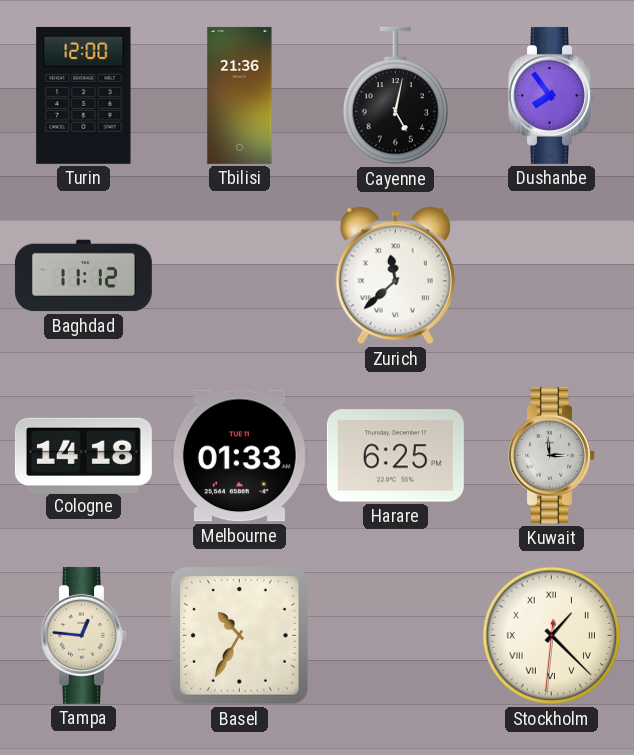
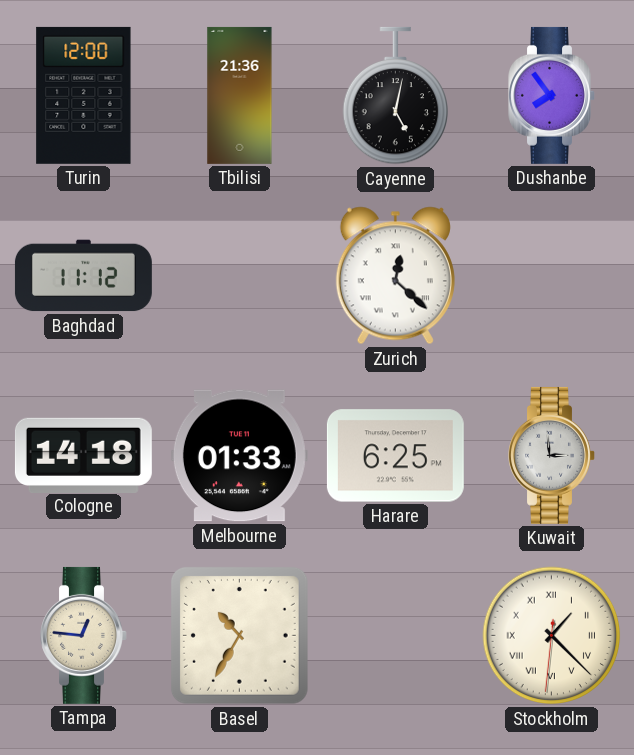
Zurich: 11:38 -> 12:22
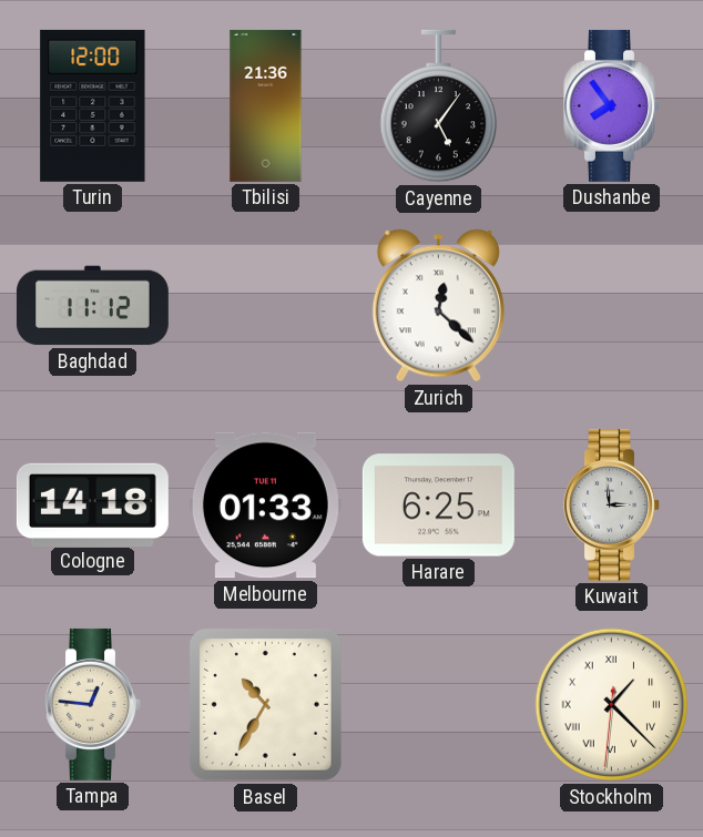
Cayenne: 5:02 -> 5:06
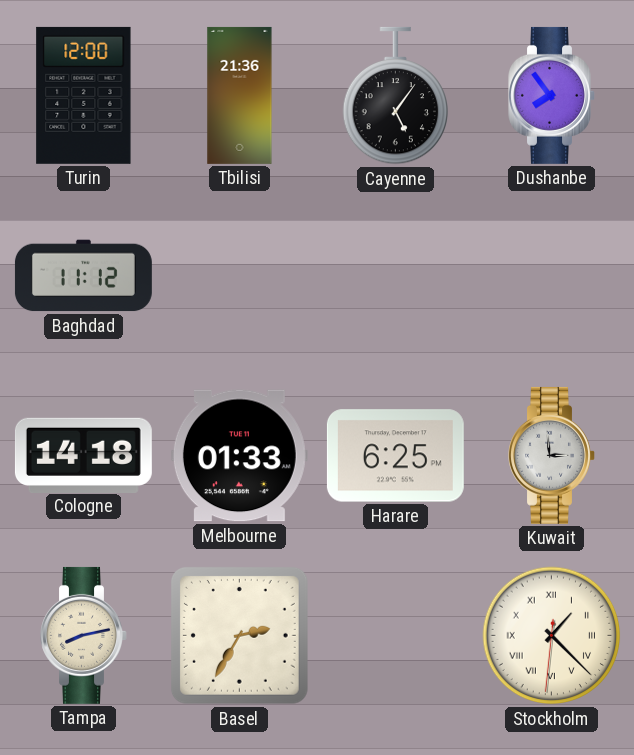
Zurich: 12:22 -> none
Tampa: 12:46 -> 8:13
Basel: 10:35 -> 2:35
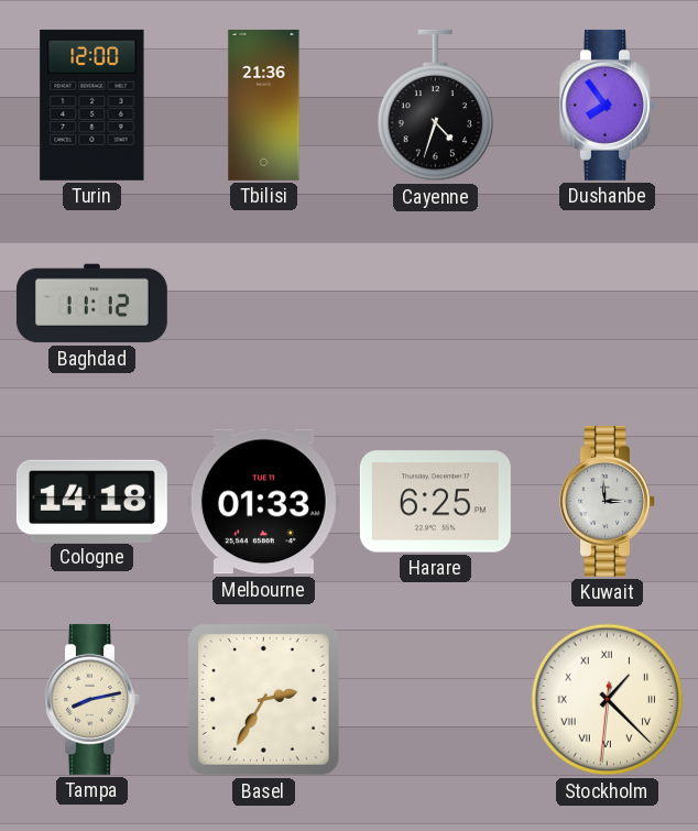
Cayenne: 5:06 -> 4:33
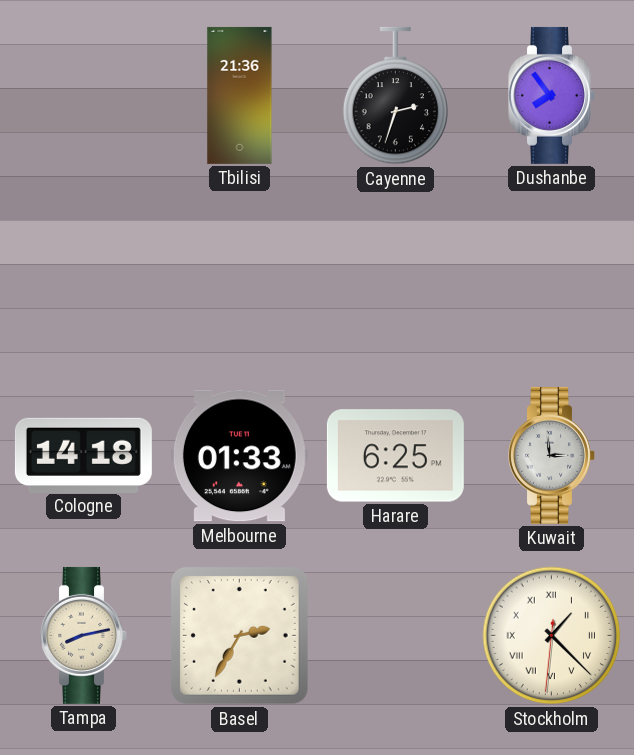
Turin: 12:00 -> none
Cayenne: 4:33 -> 2:33
Baghdad: 11:12 -> none
